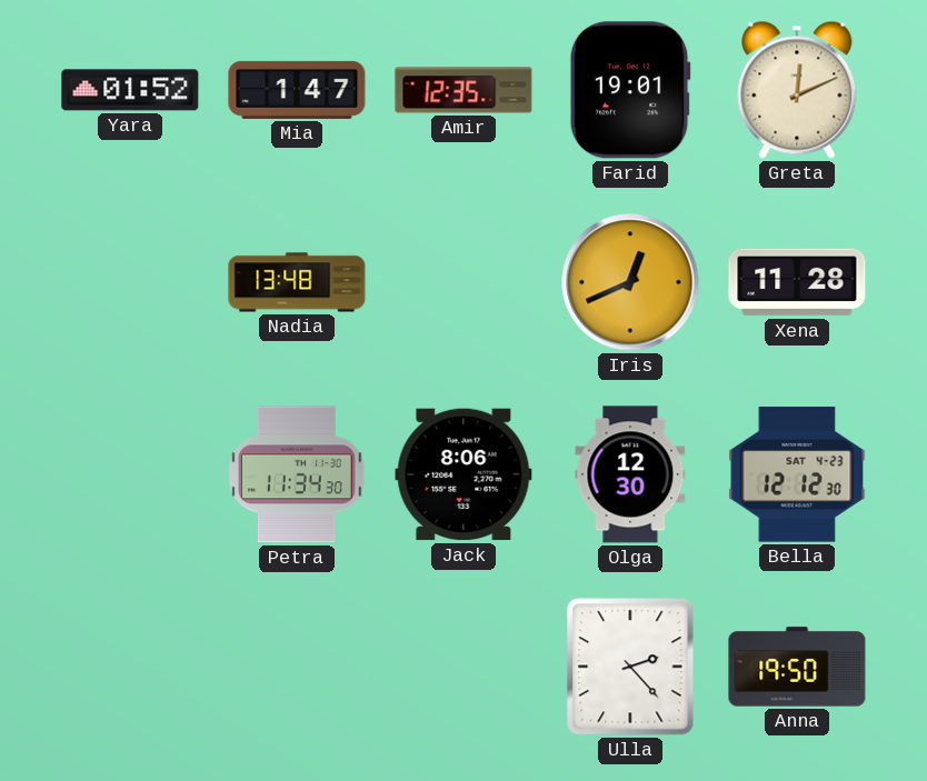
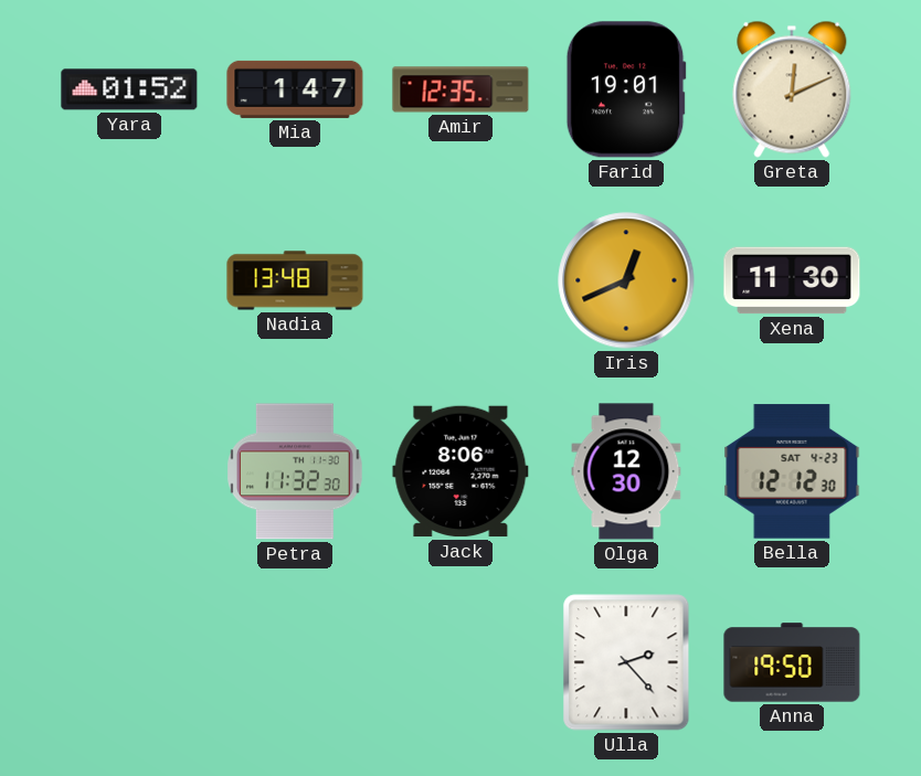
Xena: 11:28 -> 11:30
Petra: 11:34 -> 11:32
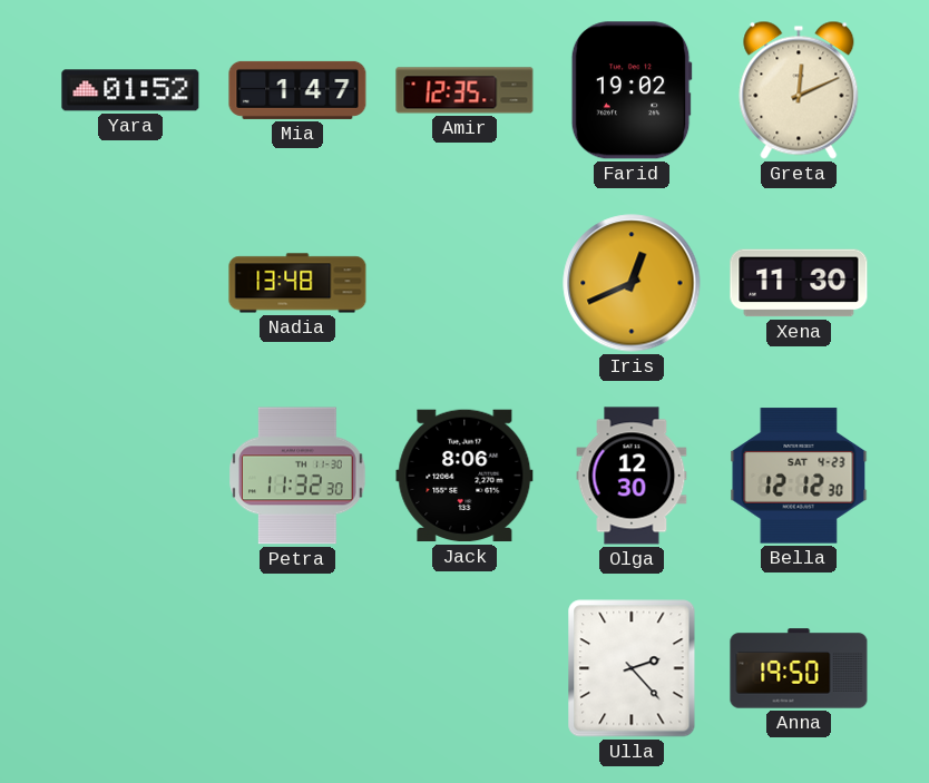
Farid: 19:01 -> 19:02
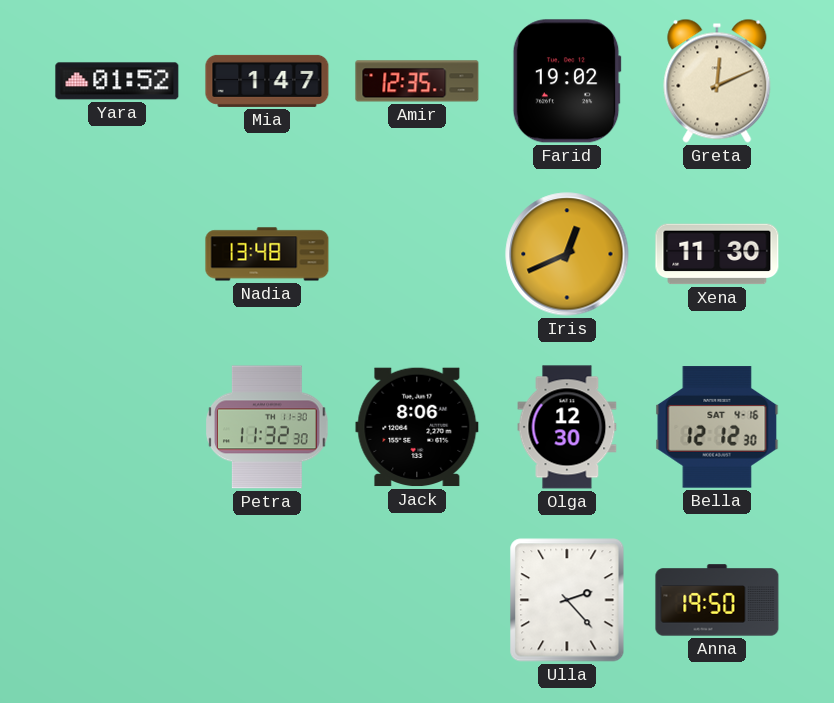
Bella date: SAT 4-23 -> SAT 4-16
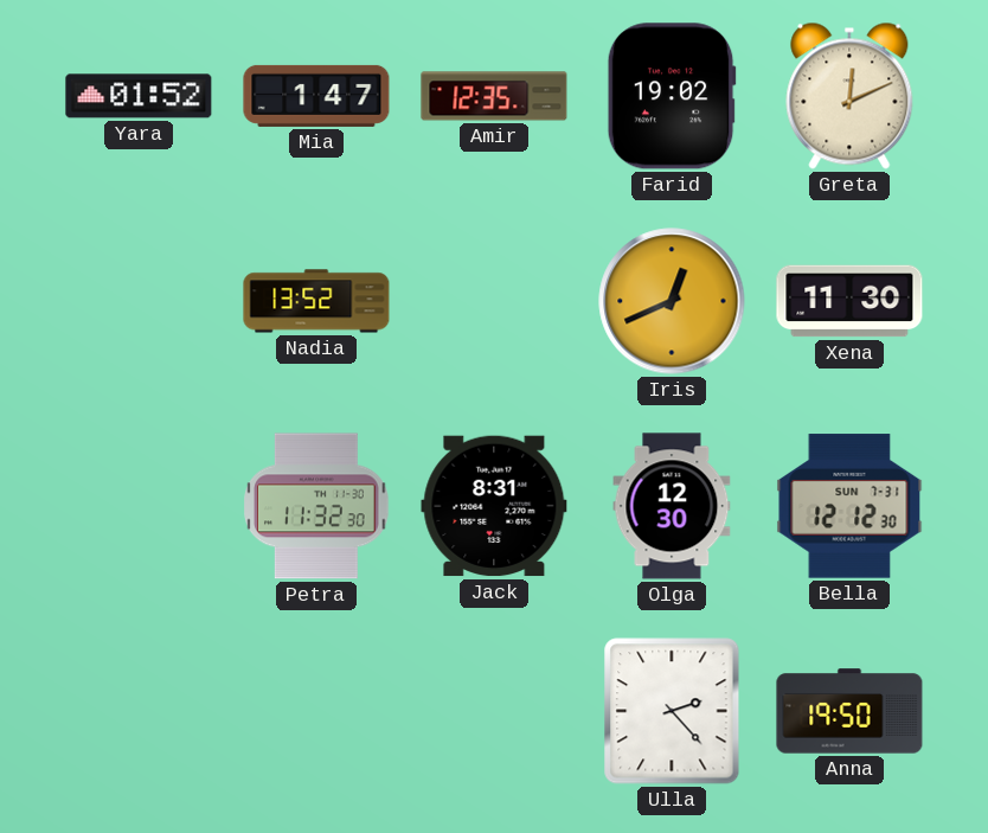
Nadia: 13:48 -> 13:52
Jack: 8:06 -> 8:31
Bella date: SAT 4-16 -> SUN 7-31
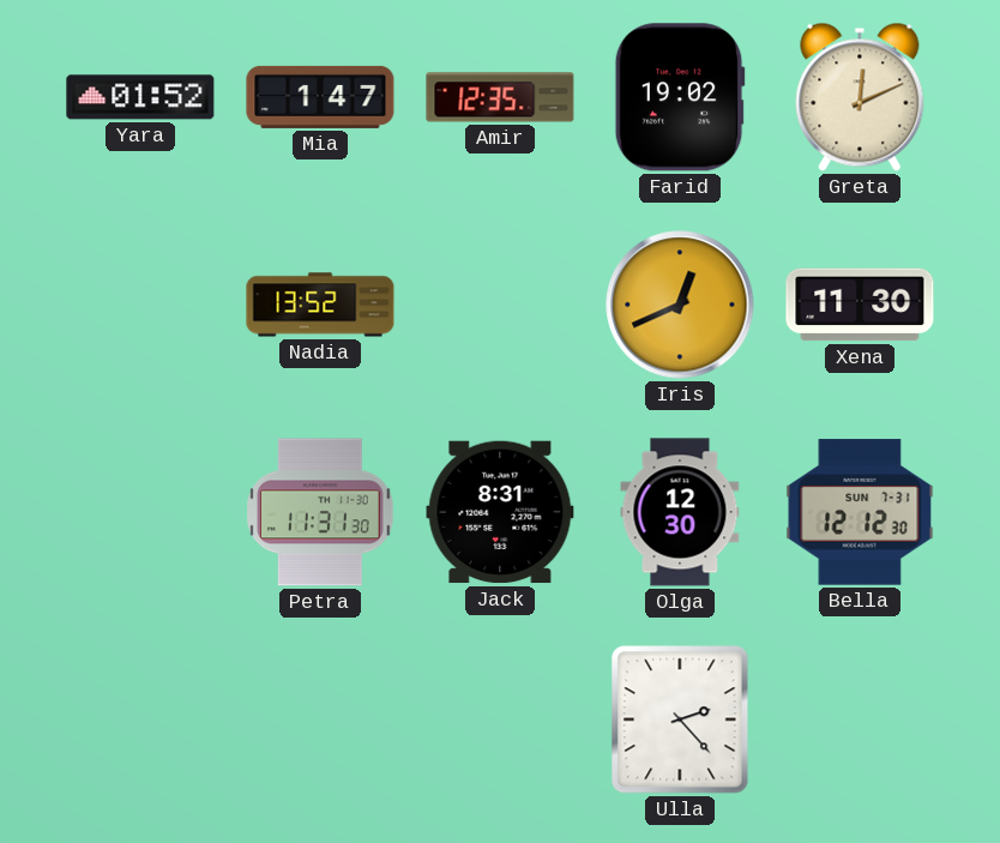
Petra: 11:32 -> 11:31
Anna: 19:50 -> none
